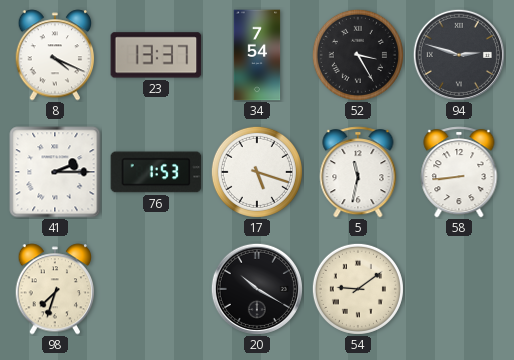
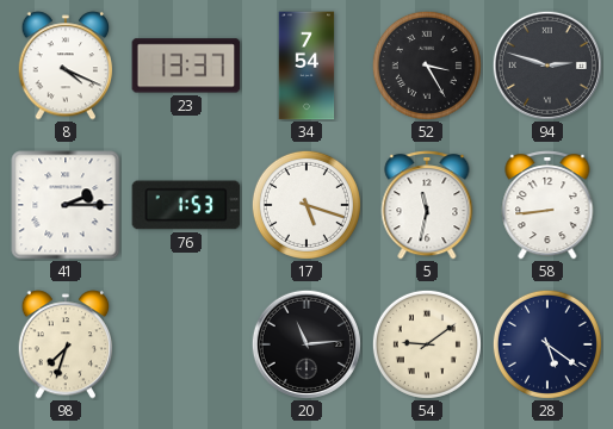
20: 10:20 -> 11:14
28: none -> 5:21
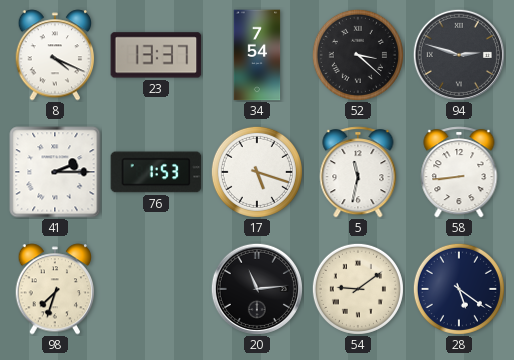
52: 3:25 -> 3:22
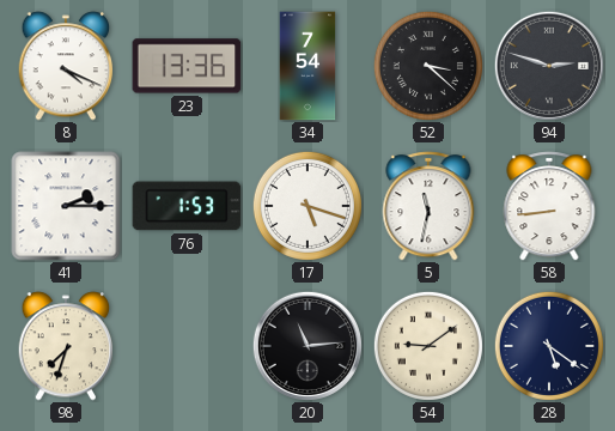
23: 13:37 -> 13:36
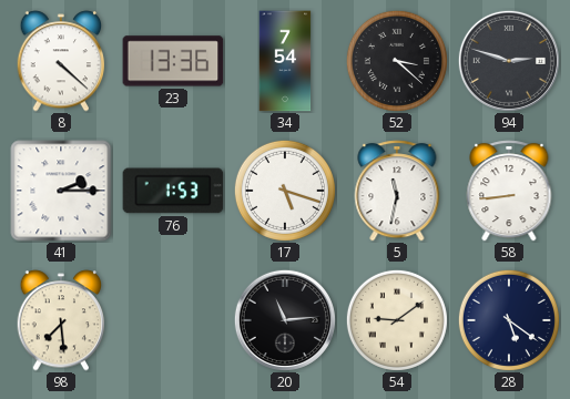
8: 4:19 -> 4:22
98: 7:33 -> 7:29
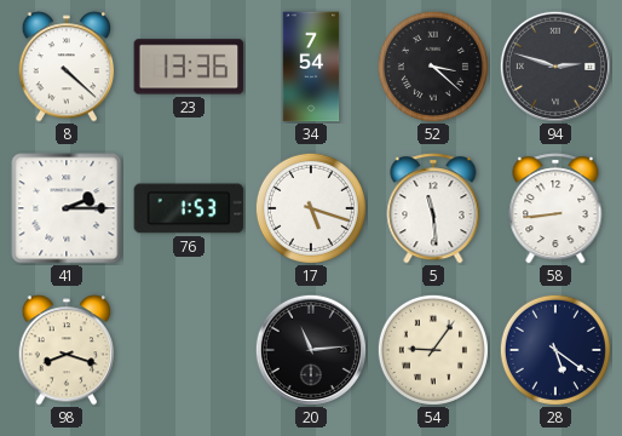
5: 11:32 -> 11:29
98: 7:29 -> 8:18
54: 9:09 -> 9:06
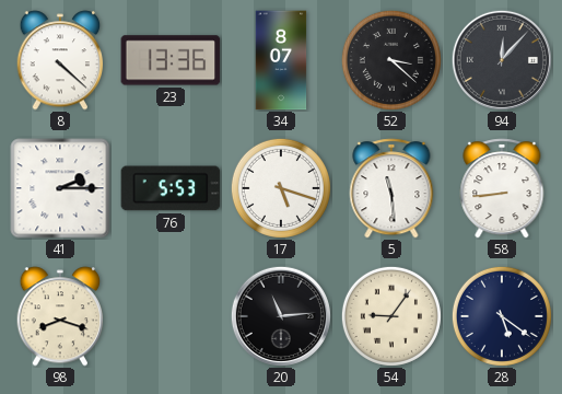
34: 7:54 -> 8:07
94: 2:48 -> 12:07
76: 1:53 -> 5:53
